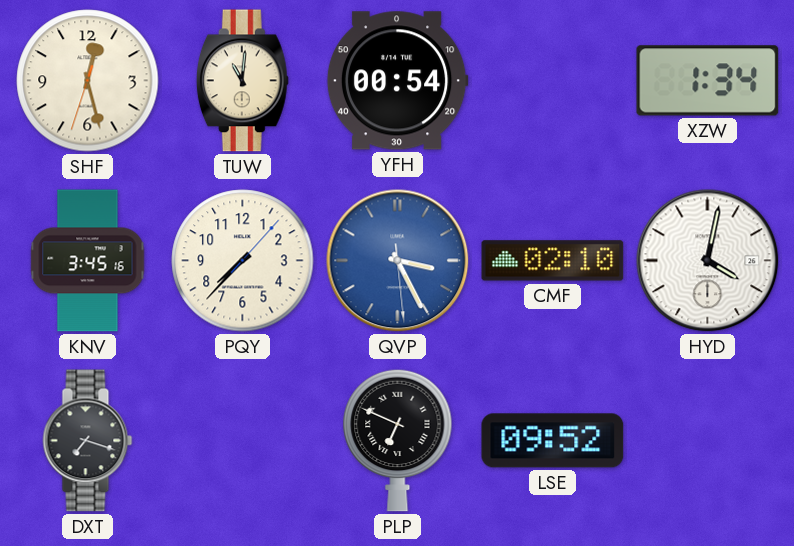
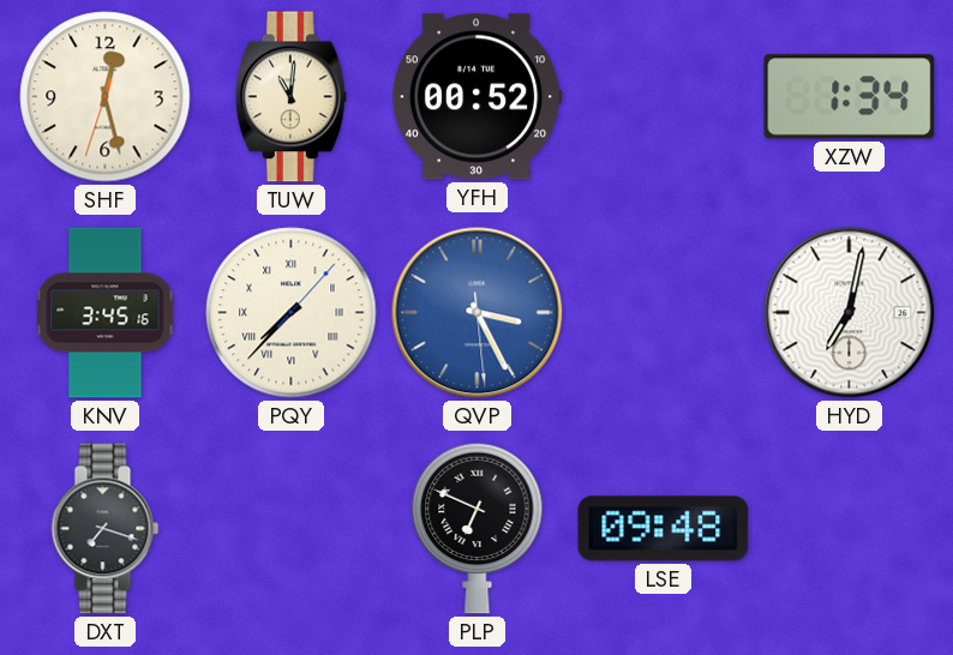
YFH: 00:54 -> 00:52
PQY numerals: Arabic -> Roman
CMF: 02:10 -> none
HYD: 4:02 -> 7:02
LSE: 09:52 -> 09:48
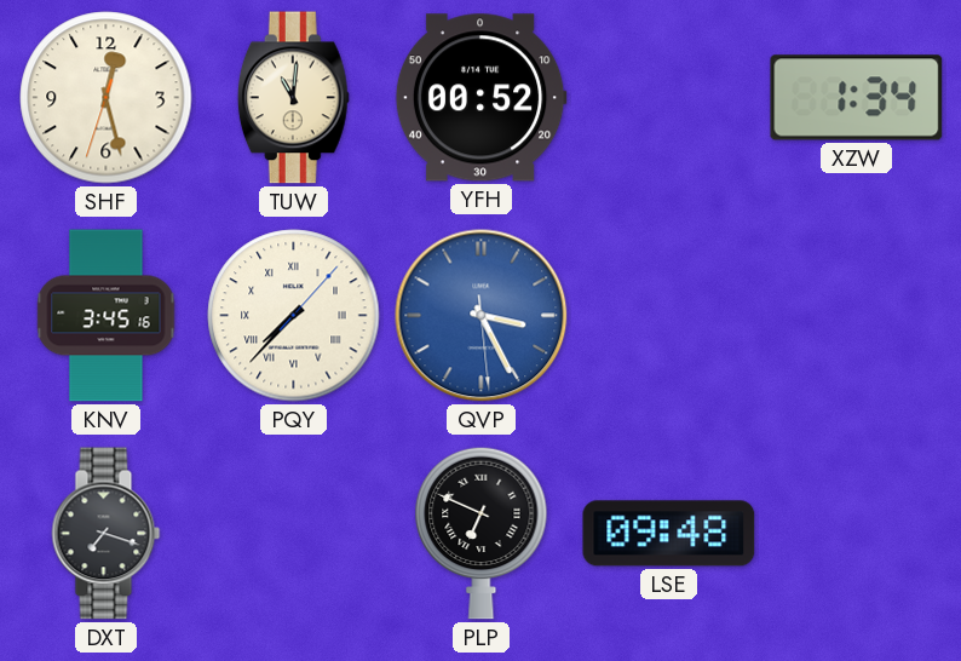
HYD: 7:02 -> none
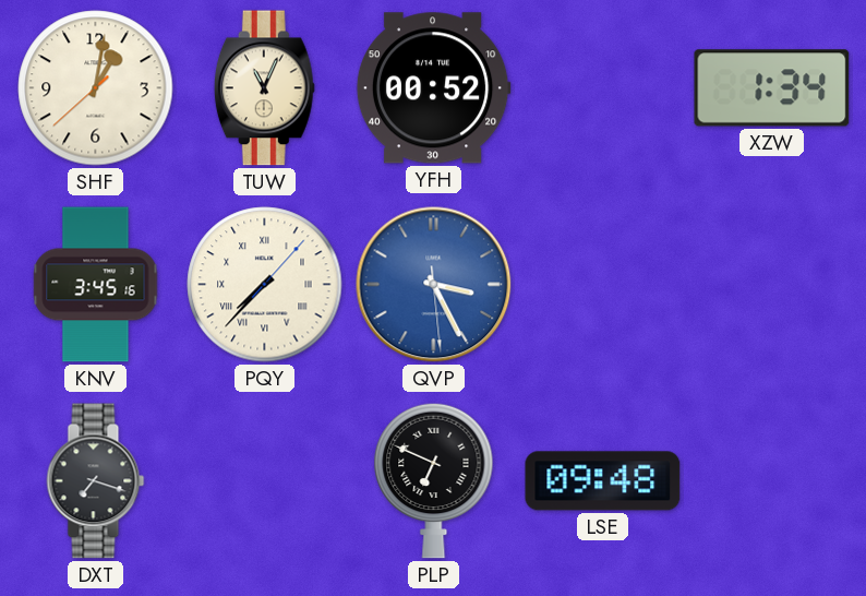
SHF: 12:27 -> 1:01
TUW: 11:01 -> 11:04
